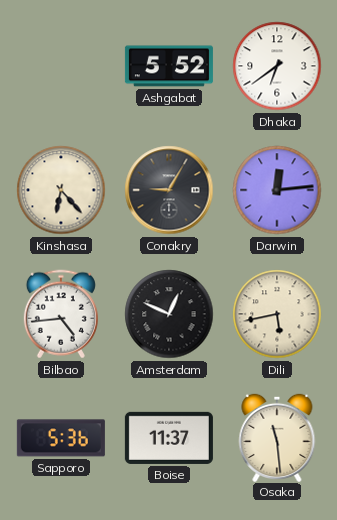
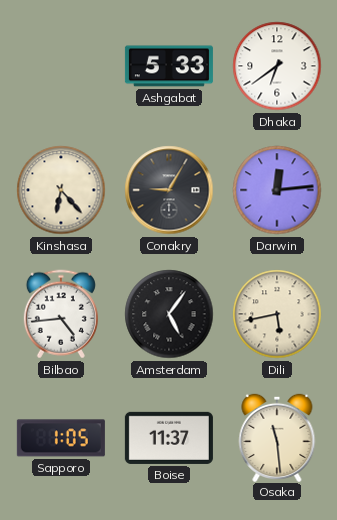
Ashgabat: 5:52 -> 5:33
Amsterdam: 12:49 -> 5:06
Sapporo: 5:36 -> 1:05
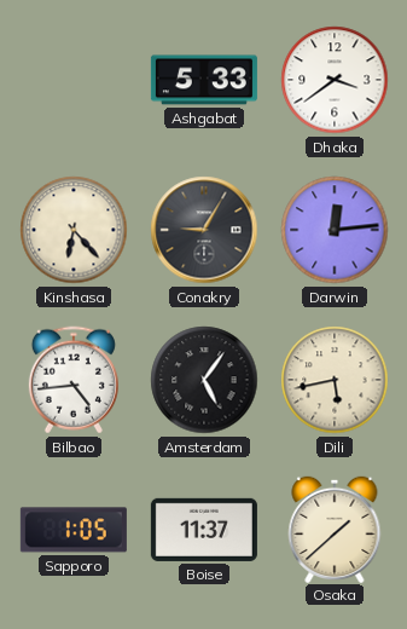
Dhaka: 6:39 -> 3:39
Osaka: 11:29 -> 1:38
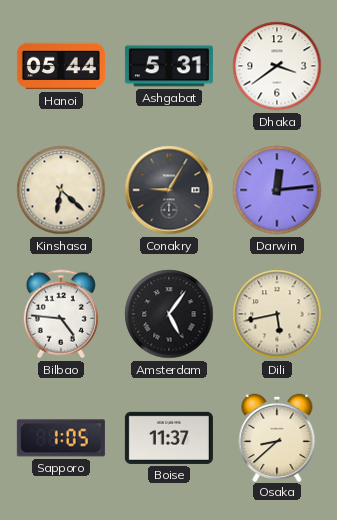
Hanoi: none -> 05:44
Ashgabat: 5:33 -> 5:31
Kinshasa: 6:23 -> 6:22
Bilbao: 4:44 -> 4:46
Osaka: 1:38 -> 8:38
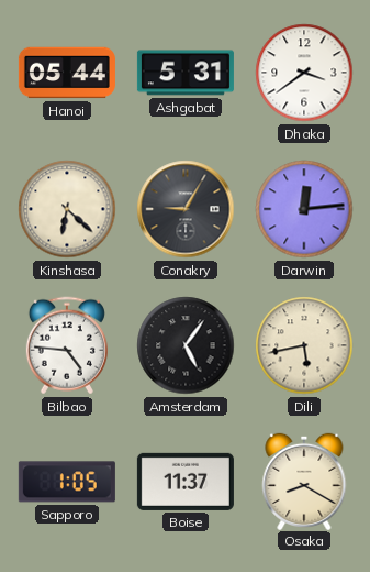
Osaka: 8:38 -> 8:20
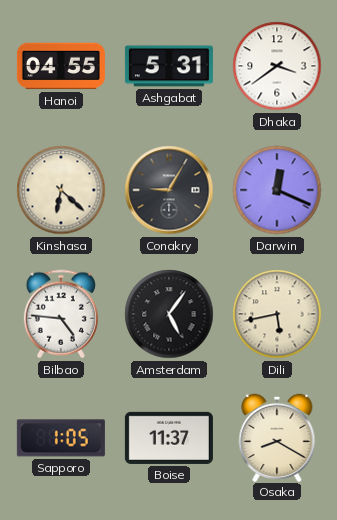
Hanoi: 05:44 -> 04:55
Darwin: 12:14 -> 12:19
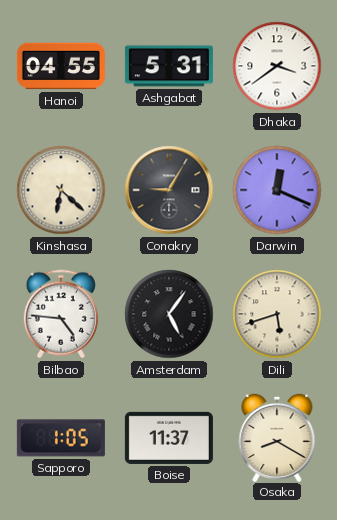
Dili: 5:43 -> 5:42
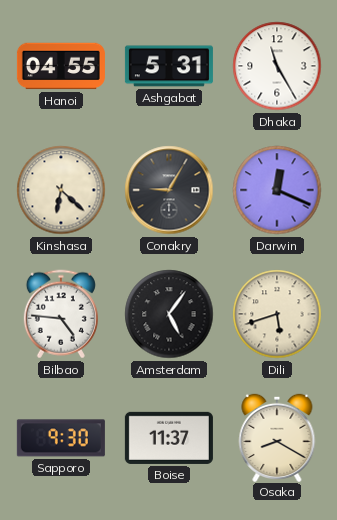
Dhaka: 3:39 -> 11:25
Sapporo: 1:05 -> 9:30
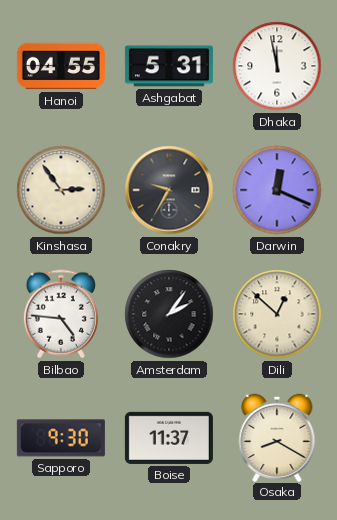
Dhaka: 11:25 -> 11:58
Kinshasa: 6:22 -> 2:54
Conakry: 9:05 -> 9:35
Amsterdam: 5:06 -> 2:06
Dili: 5:42 -> 12:52
